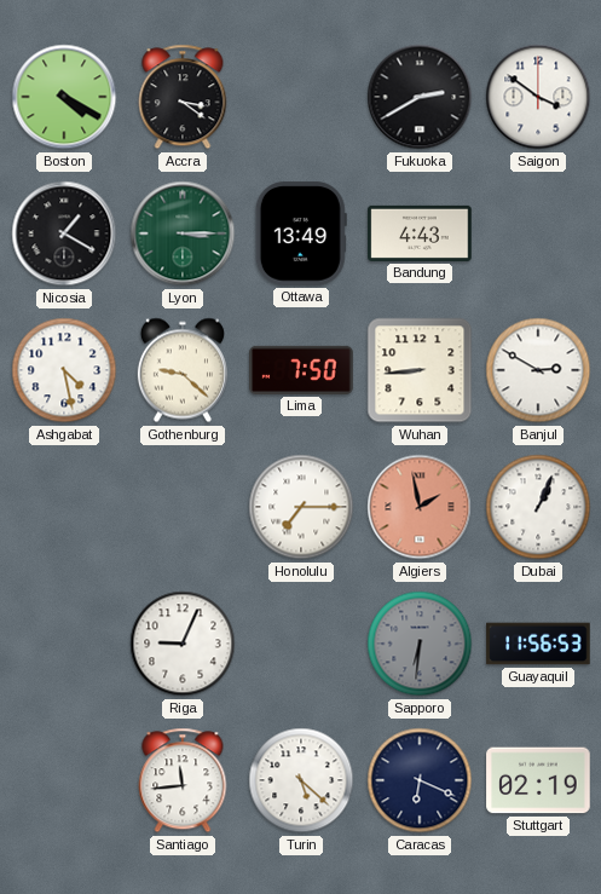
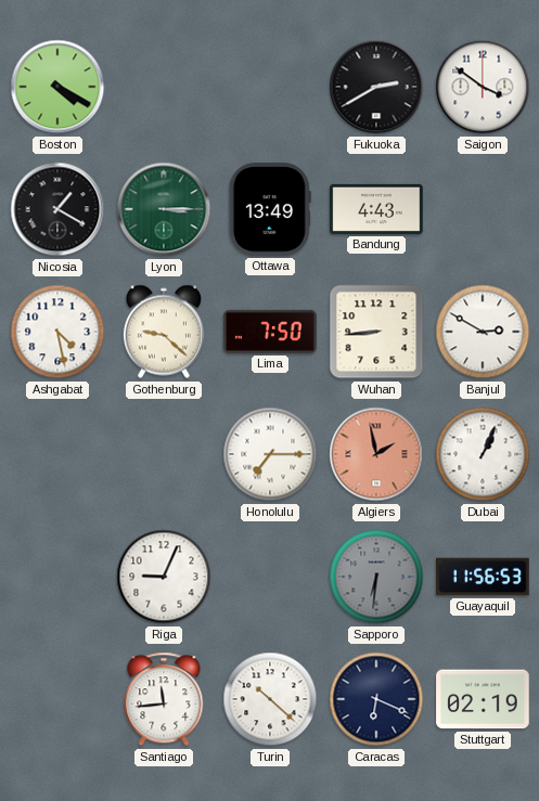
Accra: 3:21 -> none
Turin: 5:22 -> 10:22
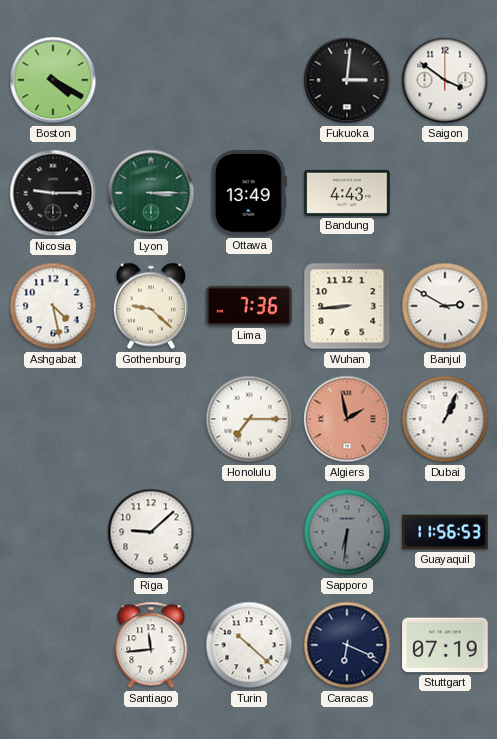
Fukuoka: 2:40 -> 3:01
Nicosia: 1:20 -> 9:15
Lima: 7:50 -> 7:36
Riga: 9:04 -> 9:08
Stuttgart: 02:19 -> 07:19
